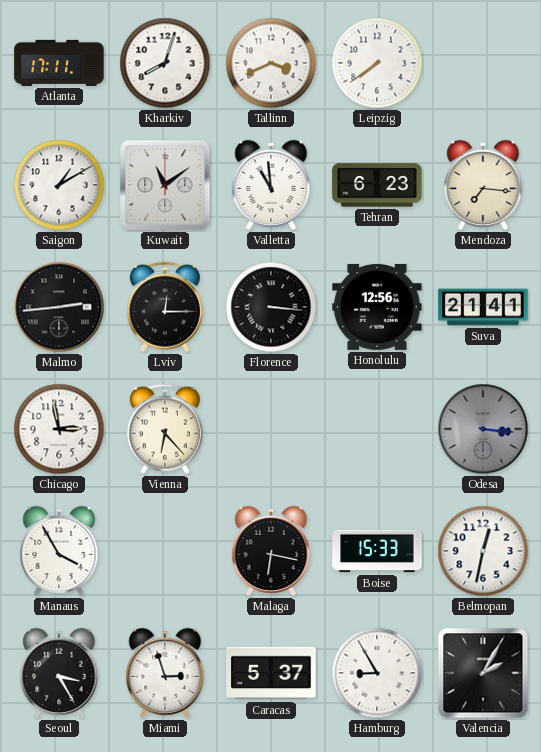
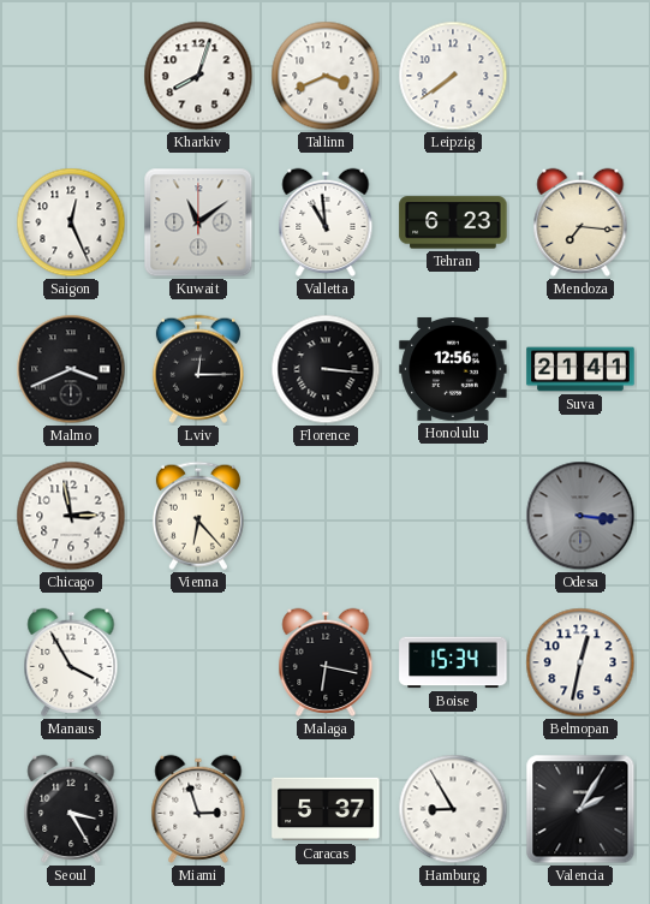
Atlanta: 17:11 -> none
Saigon: 1:10 -> 12:26
Malmo: 2:44 -> 3:41
Boise: 15:33 -> 15:34
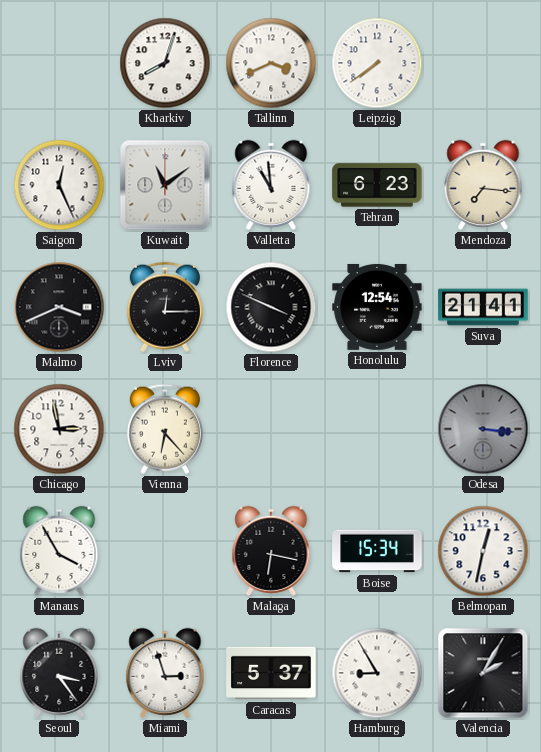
Florence: 3:16 -> 3:49
Honolulu: 12:56 -> 12:54
Seoul: 3:25 -> 3:24
